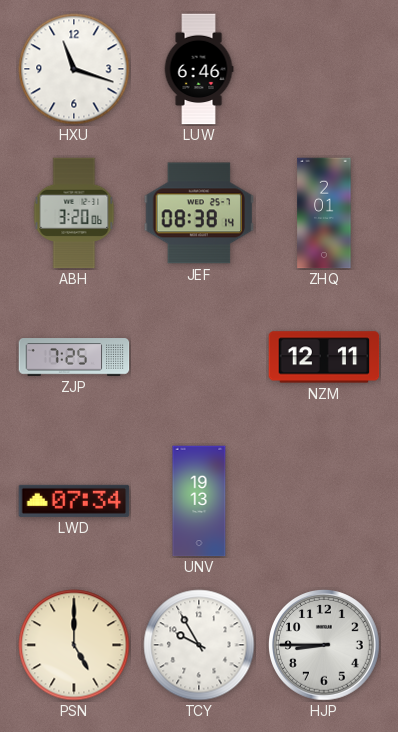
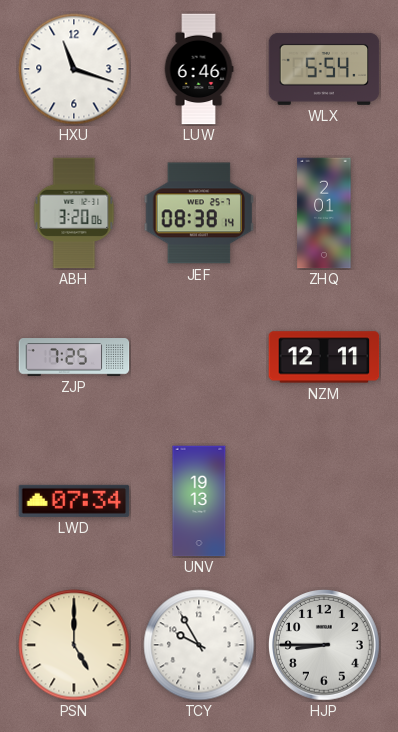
WLX: none -> 5:54
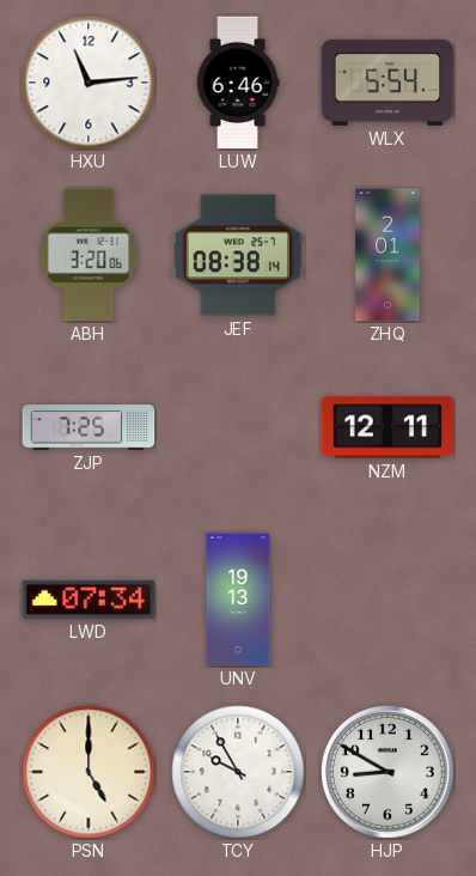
HXU: 11:18 -> 11:14
HJP: 8:45 -> 8:50
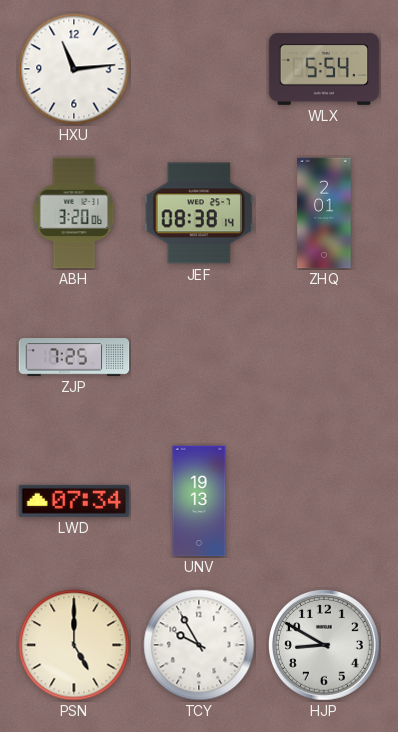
LUW: 6:46 -> none
NZM: 12:11 -> none
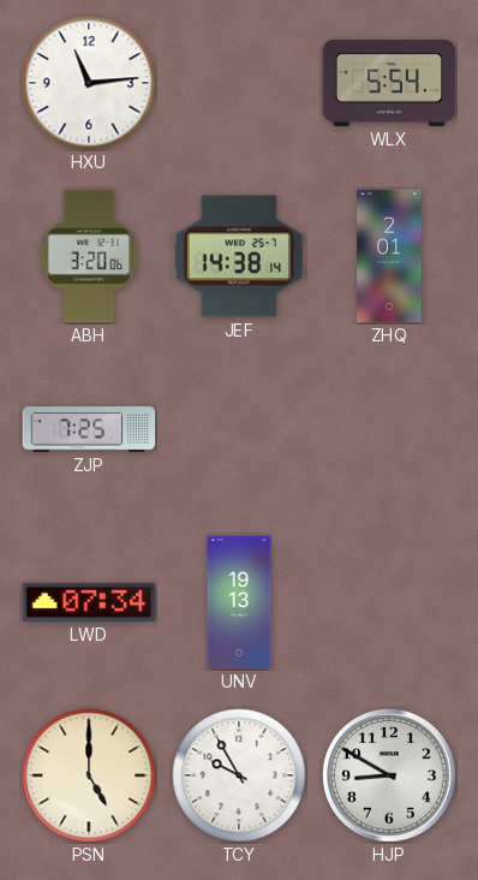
JEF: 08:38 -> 14:38
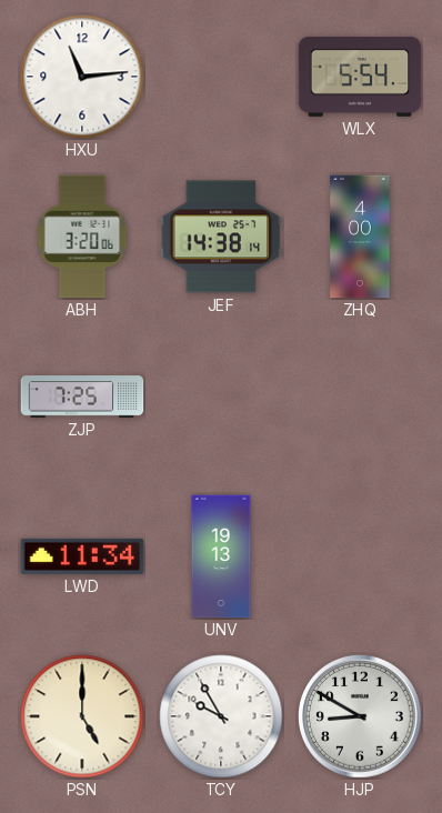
ZHQ: 2:01 -> 4:00
LWD: 07:34 -> 11:34
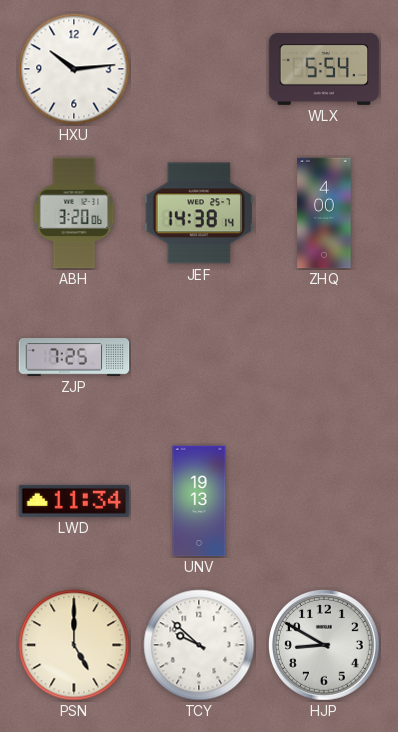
HXU: 11:14 -> 10:14
TCY: 9:55 -> 9:52
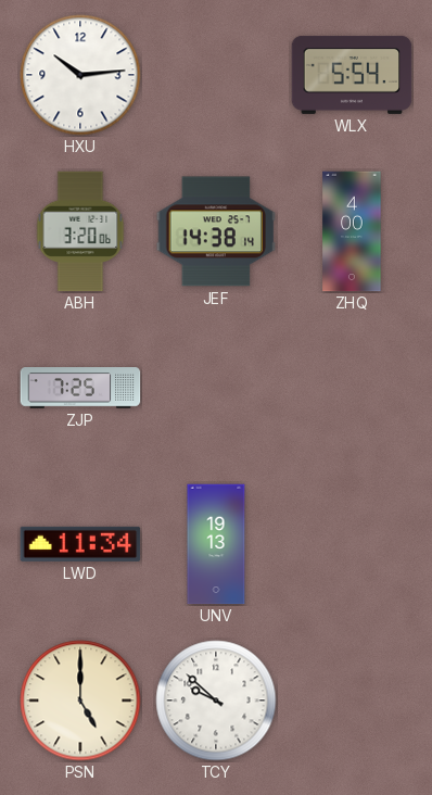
HJP: 8:50 -> none
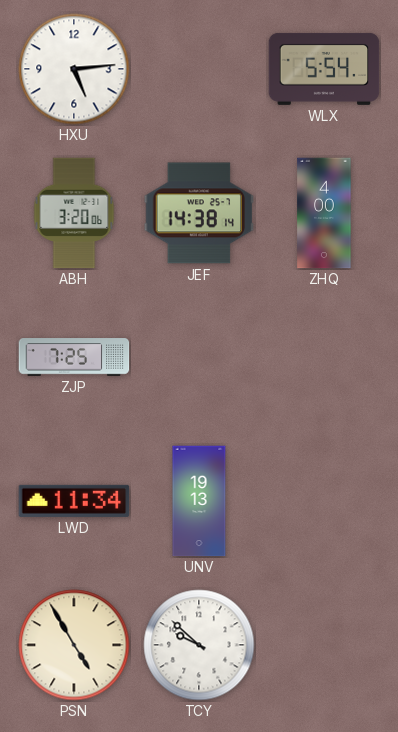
HXU: 10:14 -> 5:14
PSN: 5:00 -> 4:55
